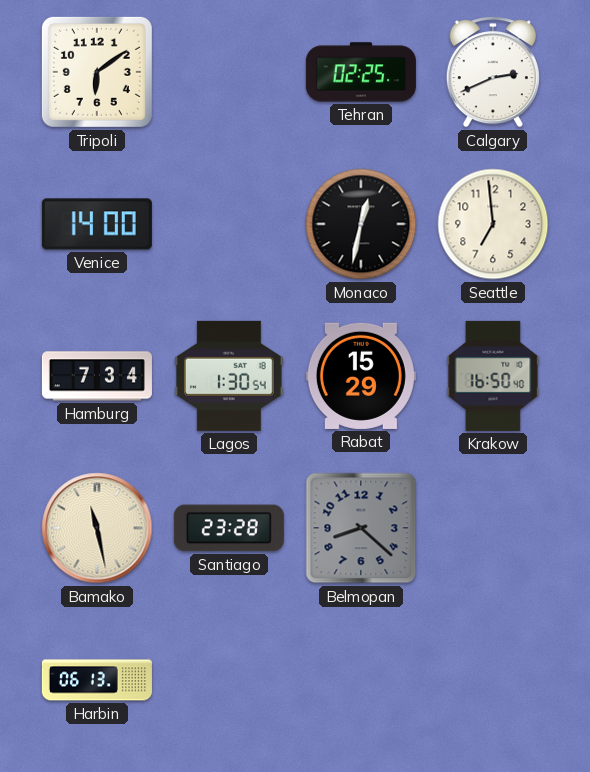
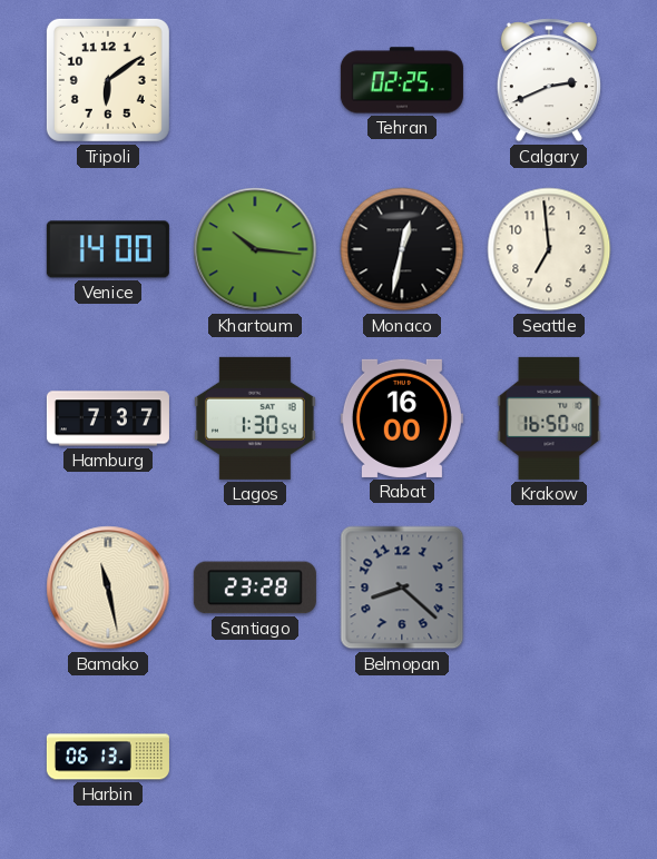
Khartoum: none -> 10:16
Hamburg: 7:34 -> 7:37
Rabat: 15:29 -> 16:00
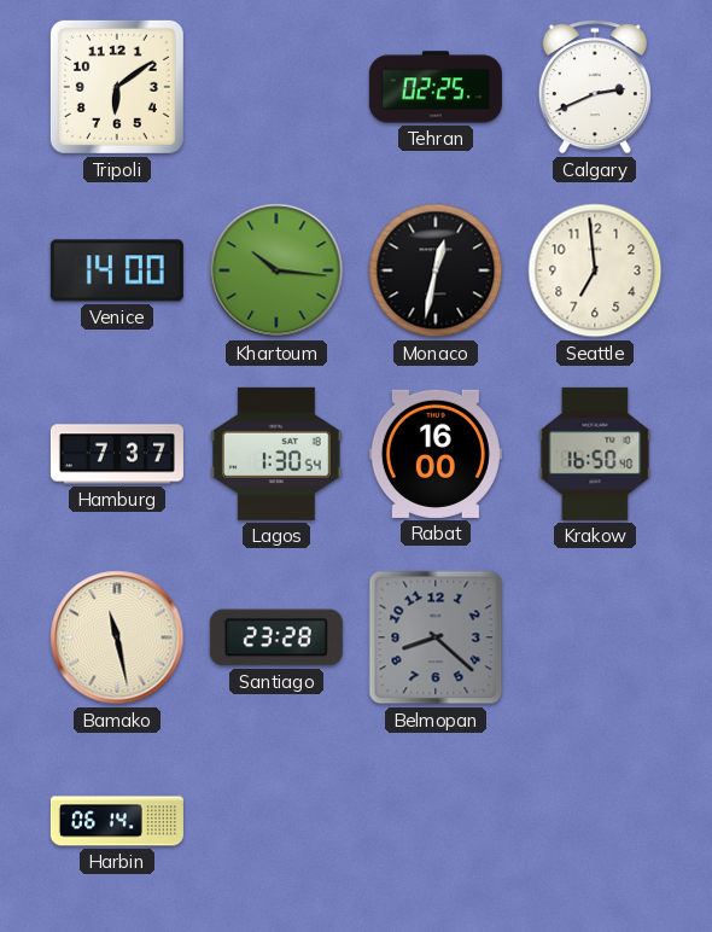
Harbin: 06:13 -> 06:14
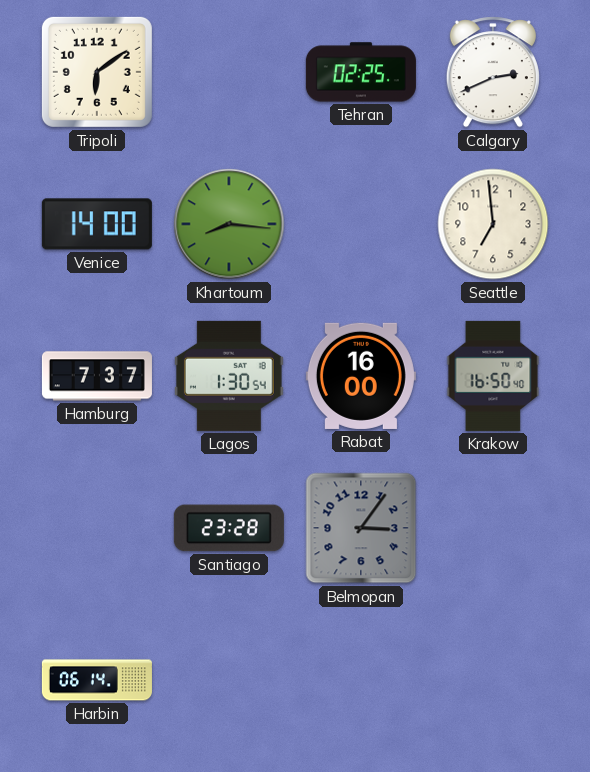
Khartoum: 10:16 -> 8:16
Monaco: 12:32 -> none
Bamako: 11:28 -> none
Belmopan: 8:22 -> 3:06
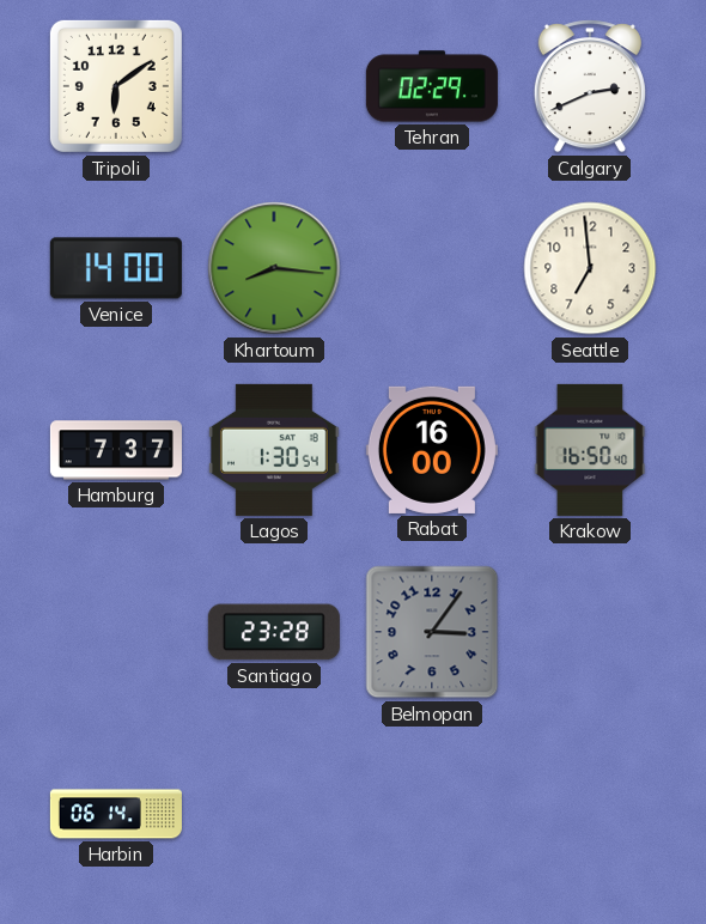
Tehran: 02:25 -> 02:29
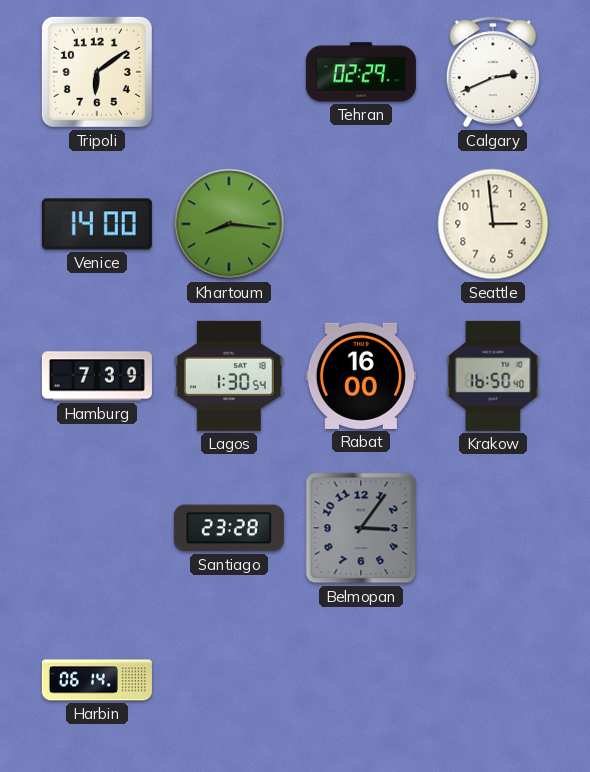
Seattle: 6:59 -> 2:59
Hamburg: 7:37 -> 7:39
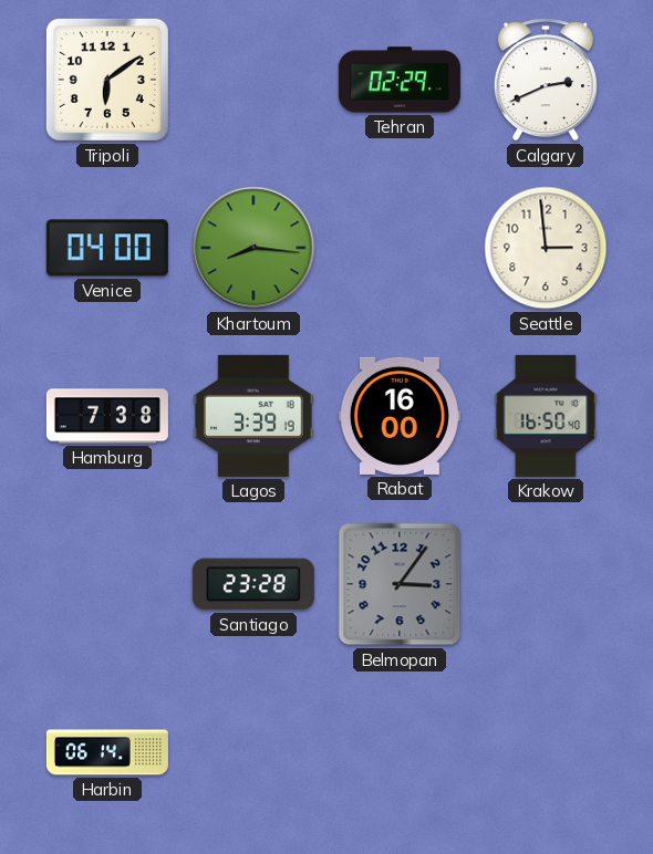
Venice: 14:00 -> 04:00
Hamburg: 7:39 -> 7:38
Lagos: 1:30 -> 3:39
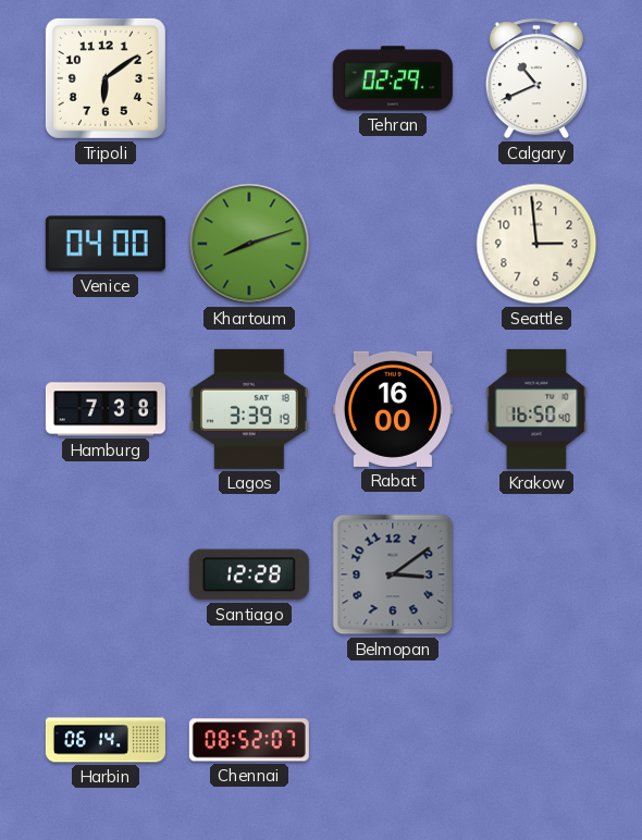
Calgary: 2:41 -> 10:41
Khartoum: 8:16 -> 8:12
Santiago: 23:28 -> 12:28
Belmopan: 3:06 -> 3:09
Chennai: none -> 08:52
